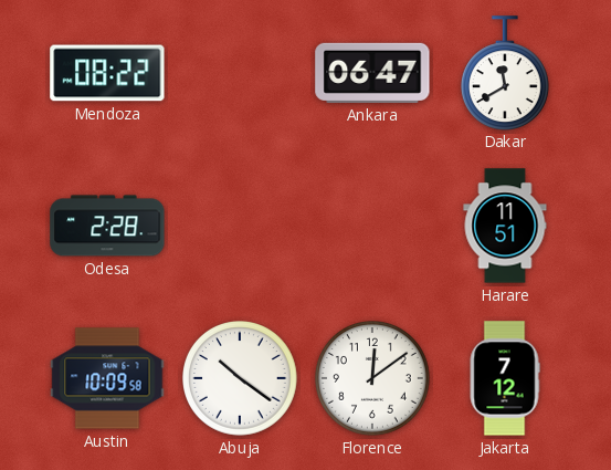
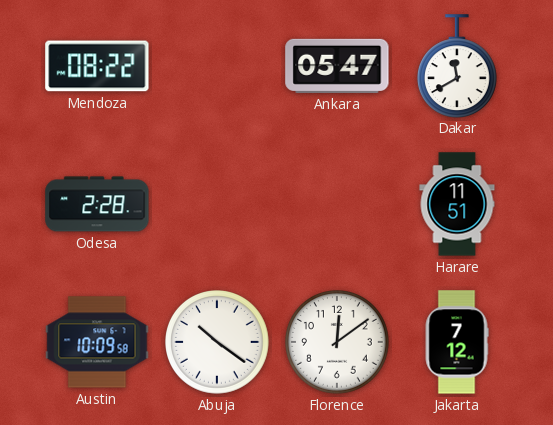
Ankara: 06:47 -> 05:47
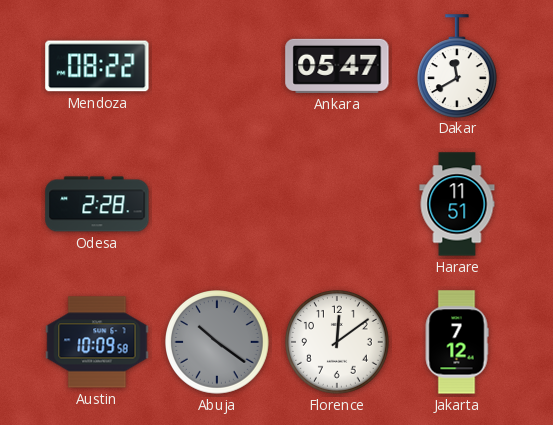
Abuja dial: white -> grey
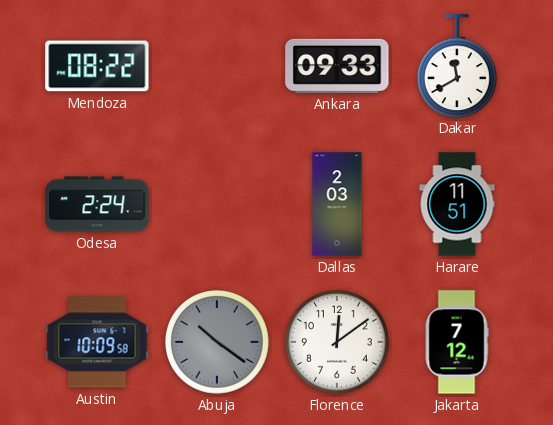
Ankara: 05:47 -> 09:33
Odesa: 2:28 -> 2:24
Dallas: none -> 2:03
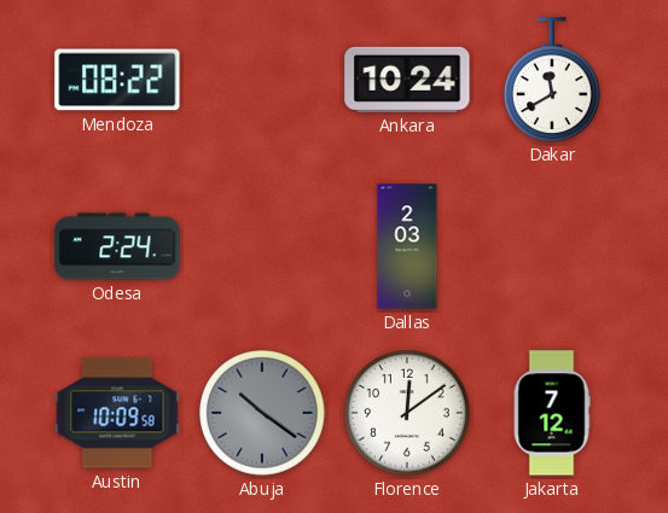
Ankara: 09:33 -> 10:24
Harare: 11:51 -> none
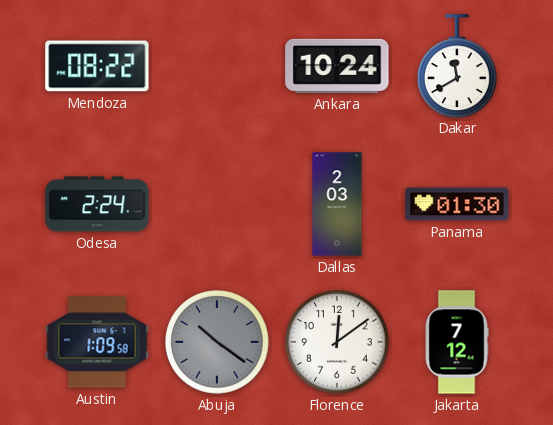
Panama: none -> 01:30
Austin: 10:09 -> 1:09
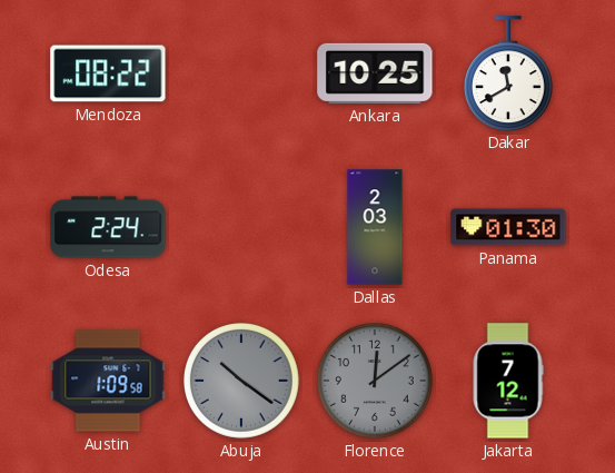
Ankara: 10:24 -> 10:25
Florence dial: white -> grey
